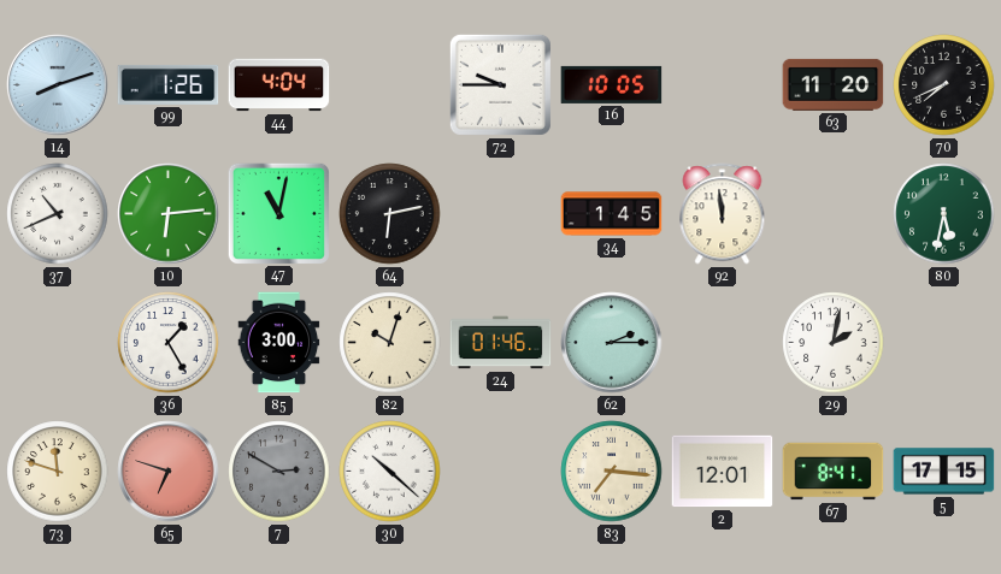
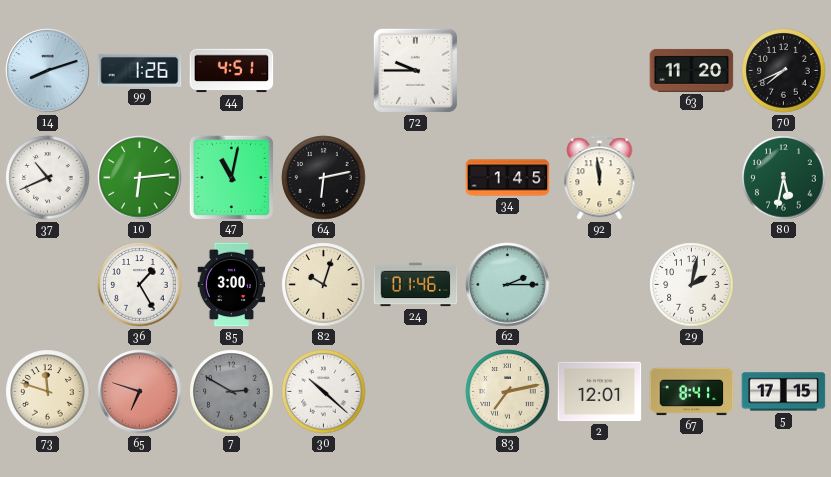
44: 4:04 -> 4:51
16: 10:05 -> none
83: 7:16 -> 7:13
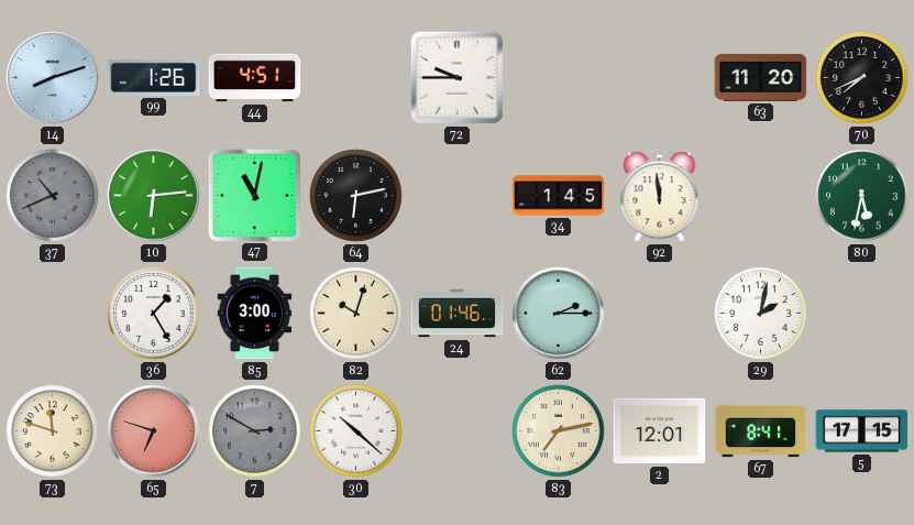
37 dial: white -> grey
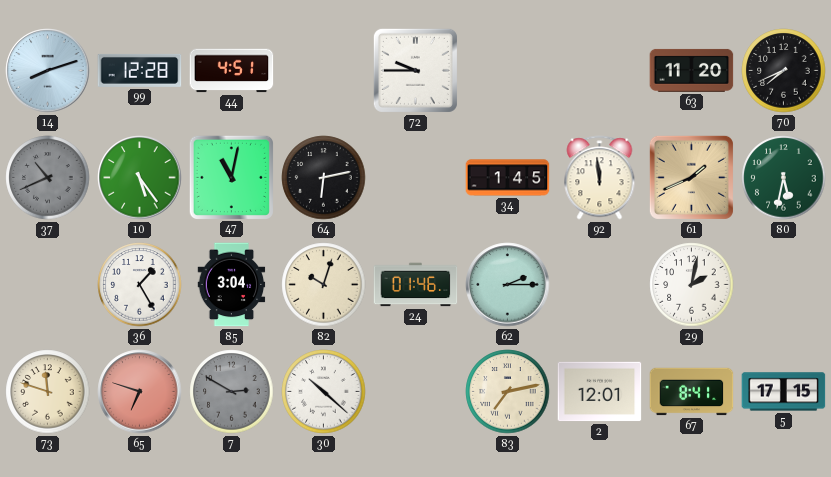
99: 1:26 -> 12:28
10: 6:14 -> 5:24
61: none -> 1:41
85: 3:00 -> 3:04
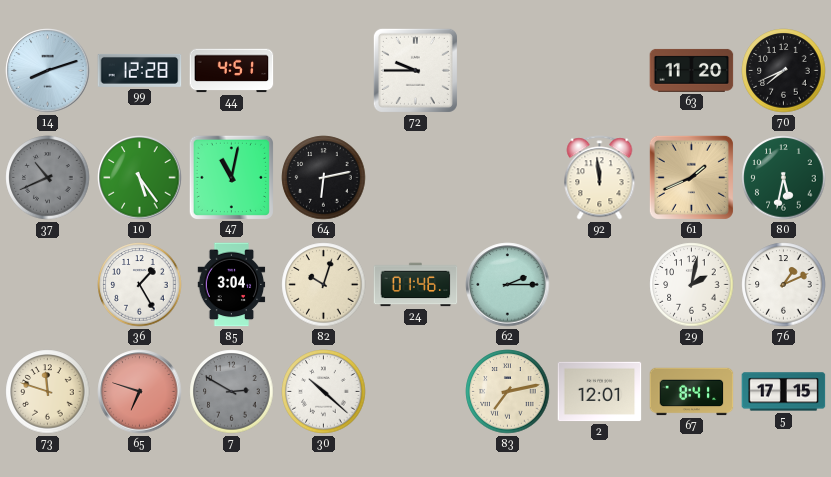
34: 1:45 -> none
76: none -> 1:11
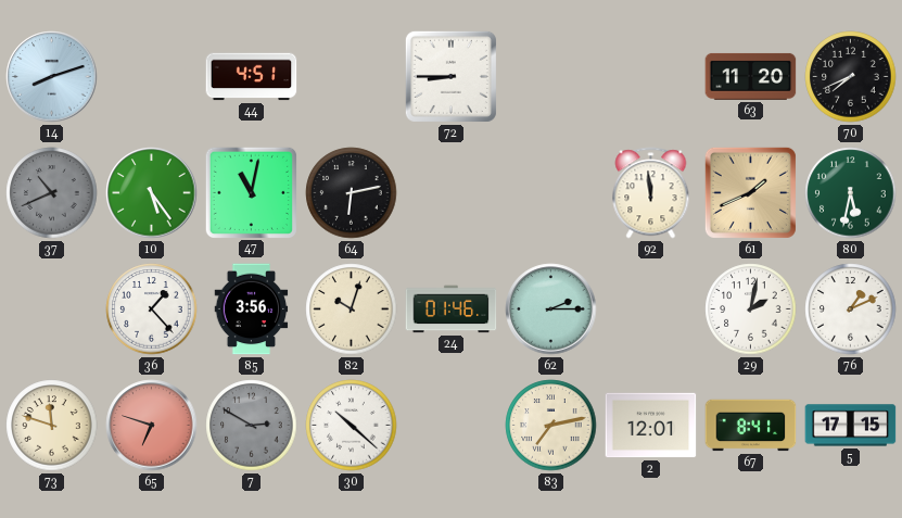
99: 12:28 -> none
72: 9:45 -> 8:45
36: 1:25 -> 1:23
85: 3:04 -> 3:56
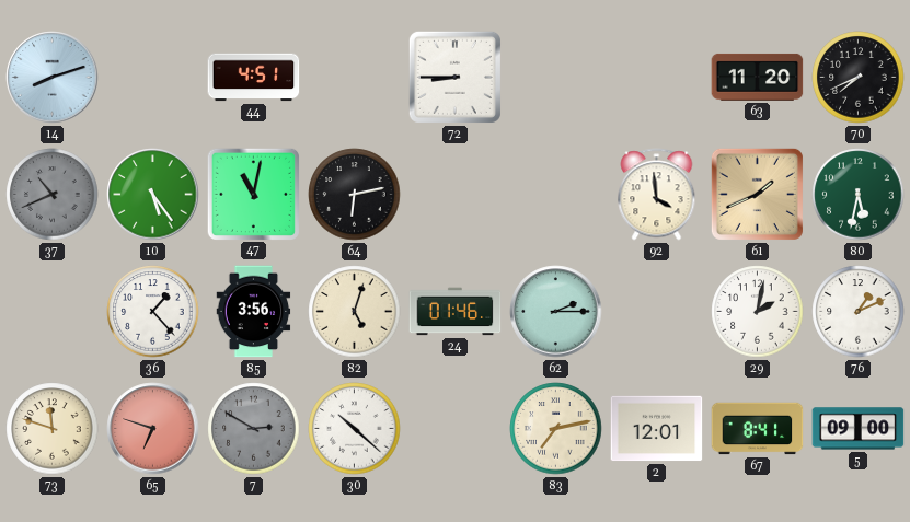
92: 11:59 -> 3:59
82: 10:03 -> 5:03
5: 17:15 -> 09:00
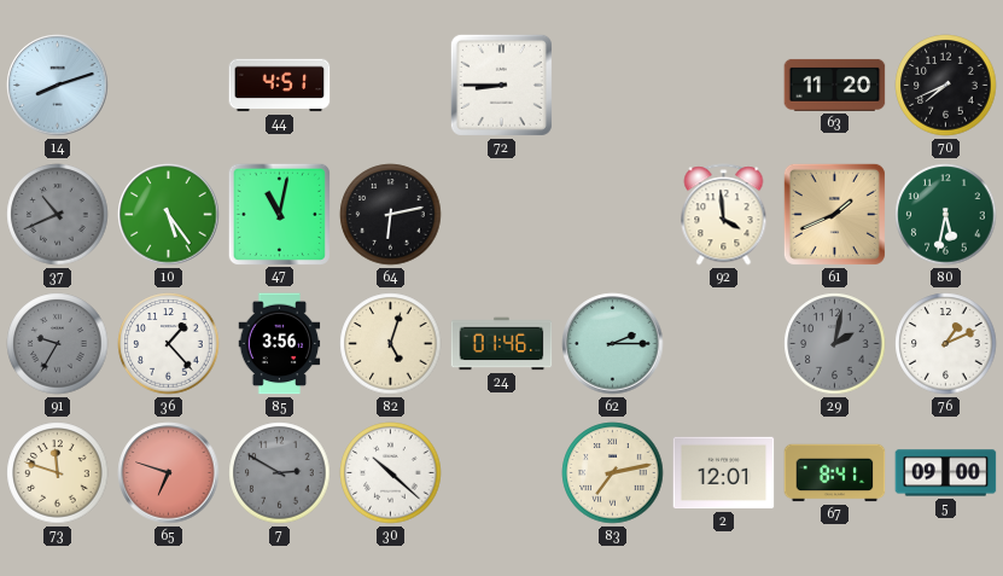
91: none -> 9:35
29 dial: white -> grey
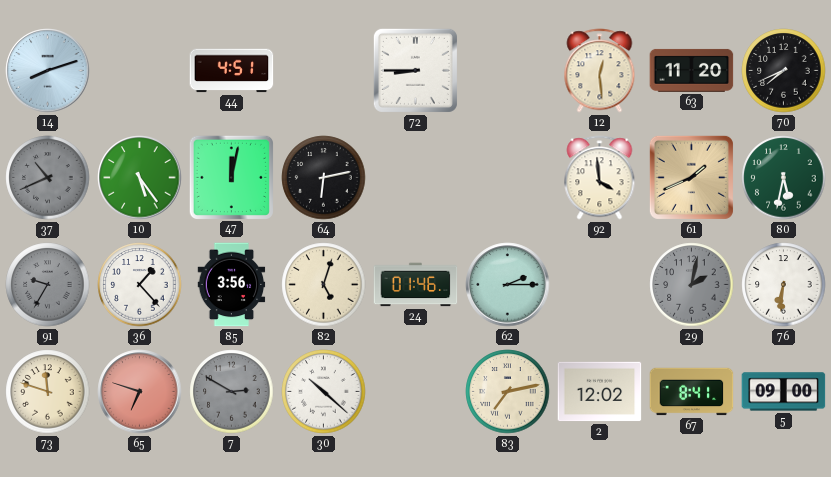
12: none -> 12:29
47: 11:02 -> 12:02
76: 1:11 -> 6:31
2: 12:01 -> 12:02
